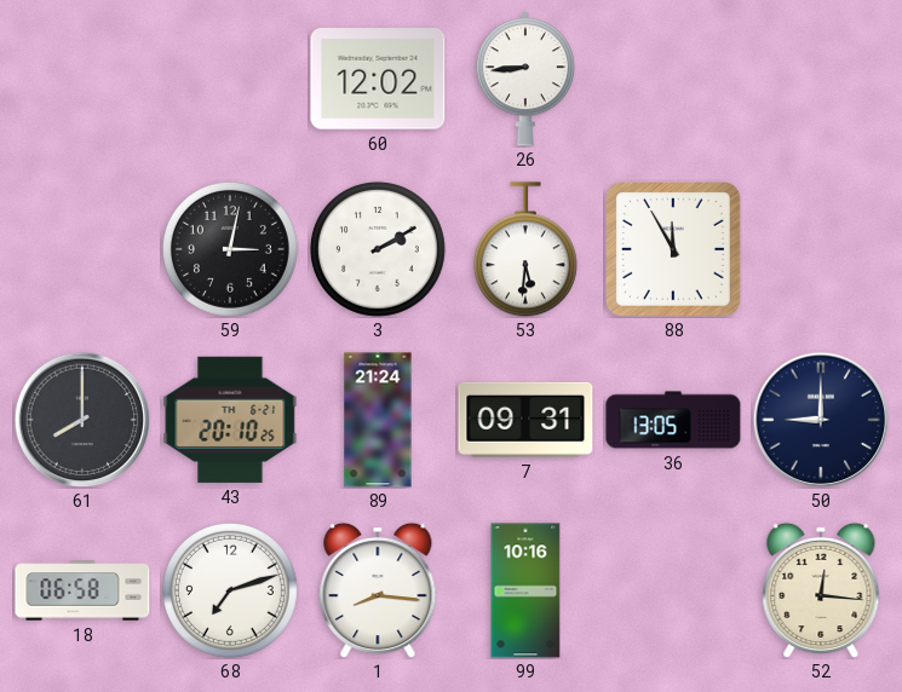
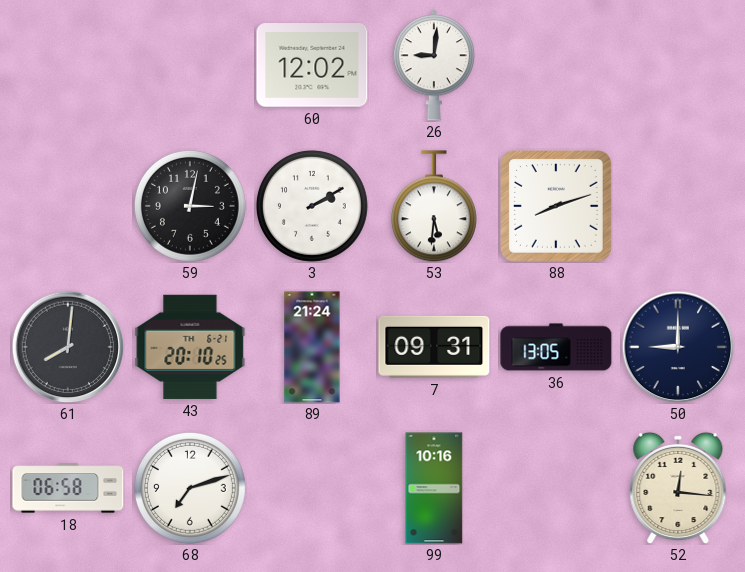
26: 8:44 -> 9:01
88: 11:55 -> 8:12
61: 8:00 -> 8:01
1: 8:16 -> none
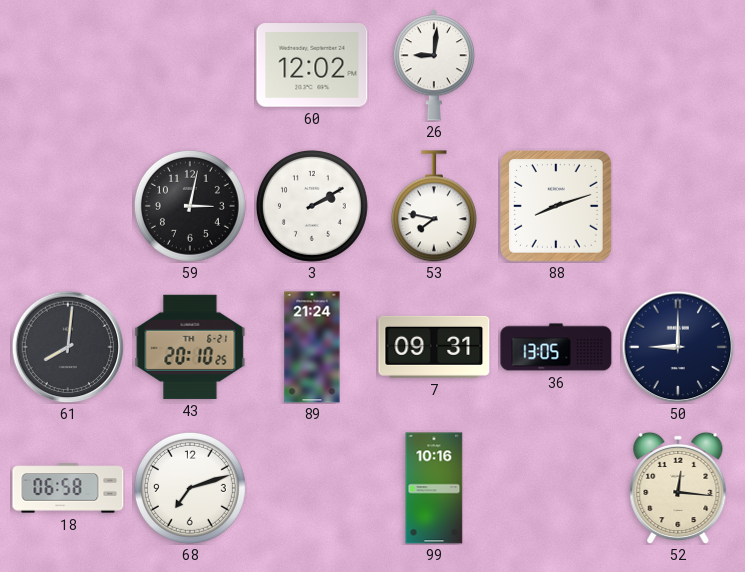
53: 5:31 -> 7:47
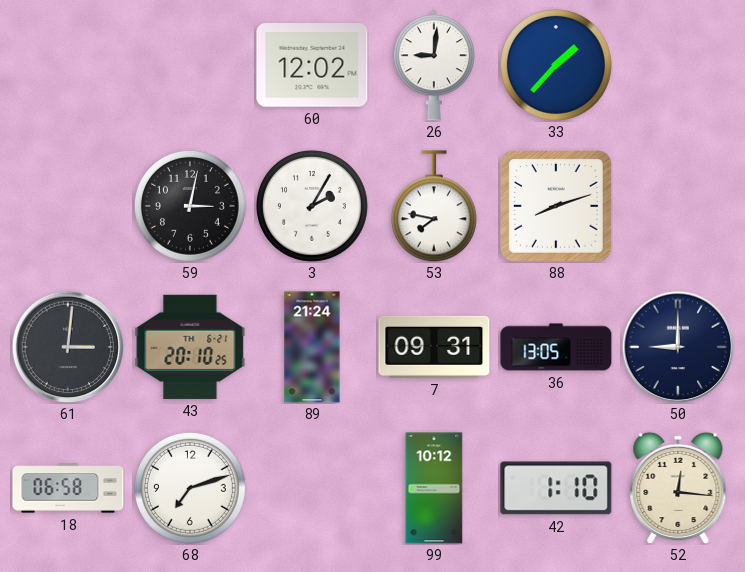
33: none -> 1:37
3: 2:10 -> 2:05
61: 8:01 -> 3:01
99: 10:16 -> 10:12
42: none -> 1:10
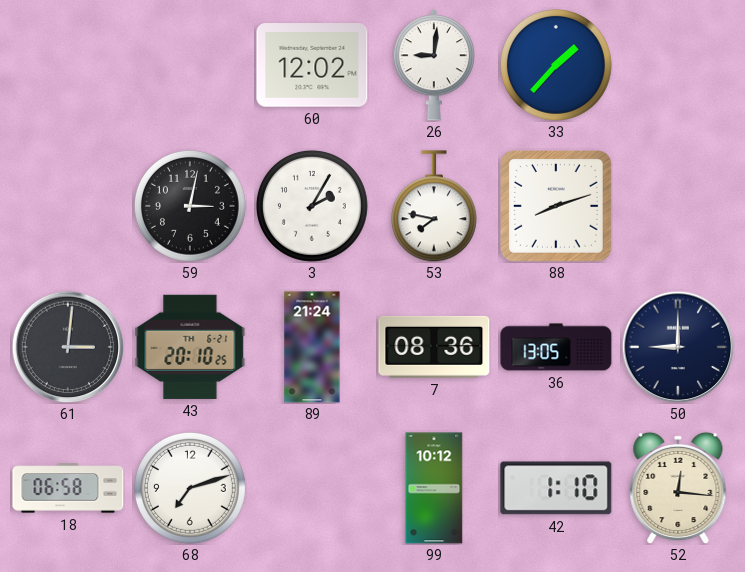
7: 09:31 -> 08:36
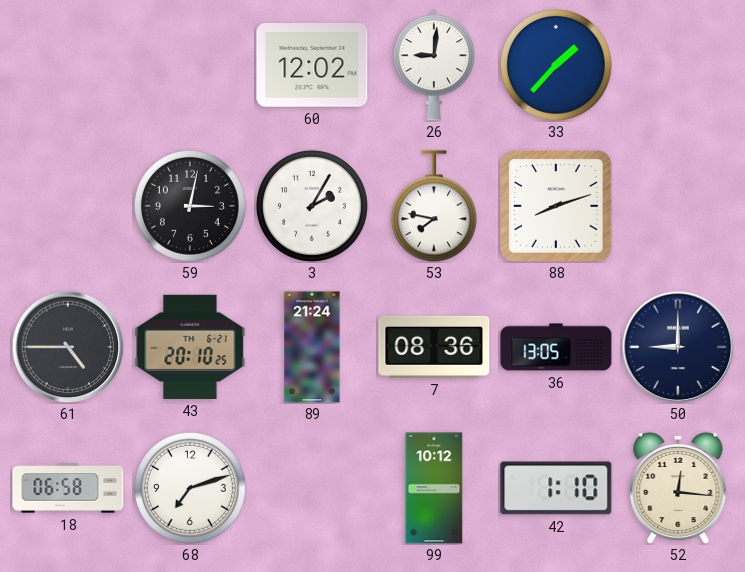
61: 3:01 -> 4:45
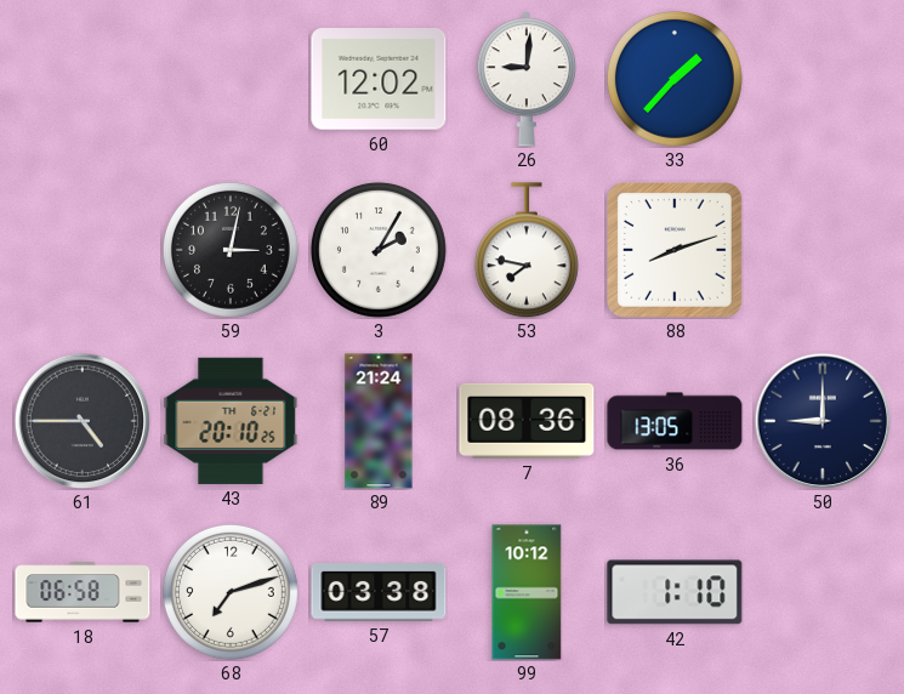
57: none -> 03:38
52: 12:16 -> none
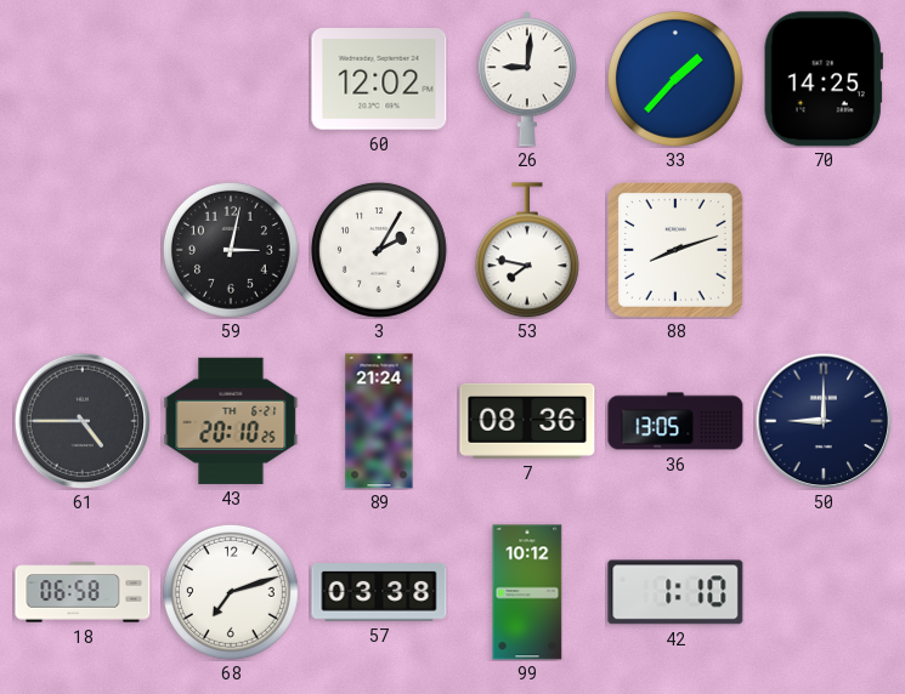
70: none -> 14:25
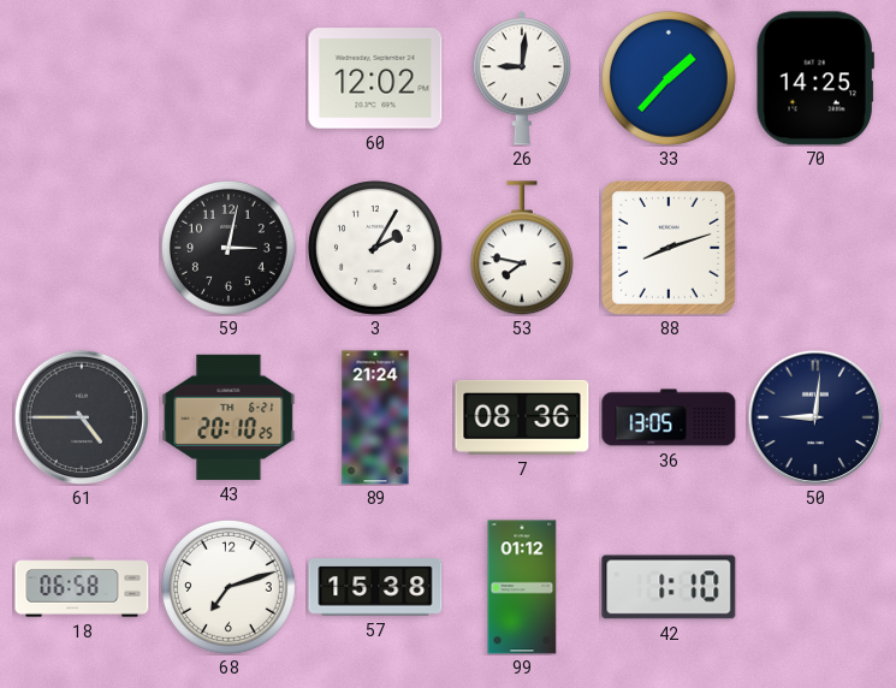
50: 9:00 -> 9:01
57: 03:38 -> 15:38
99: 10:12 -> 01:12
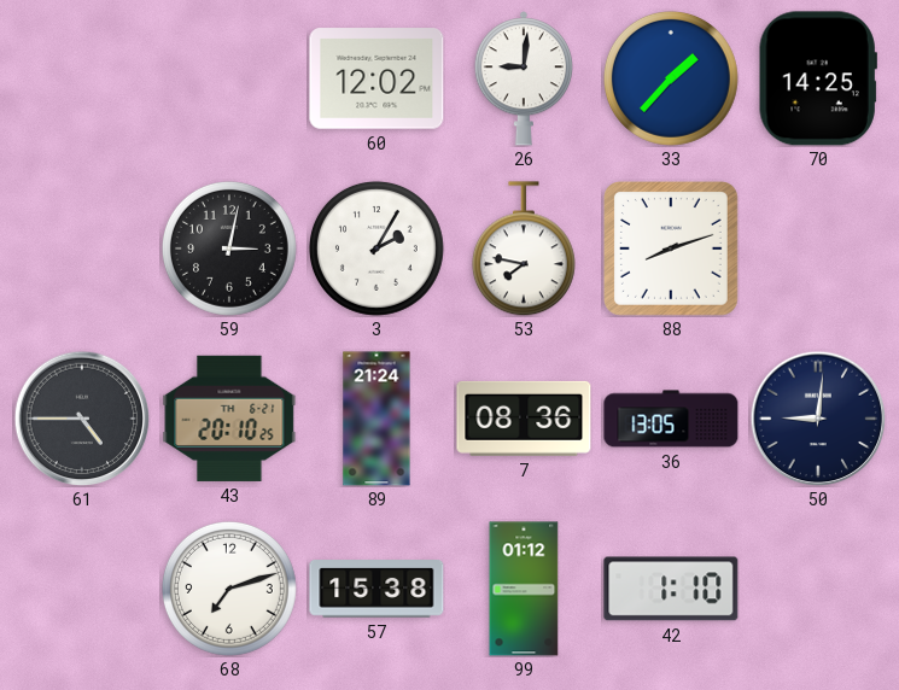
18: 06:58 -> none
